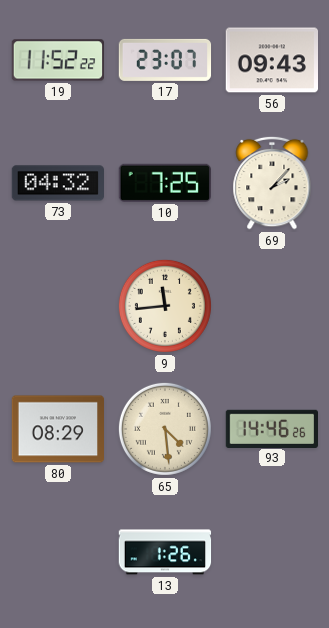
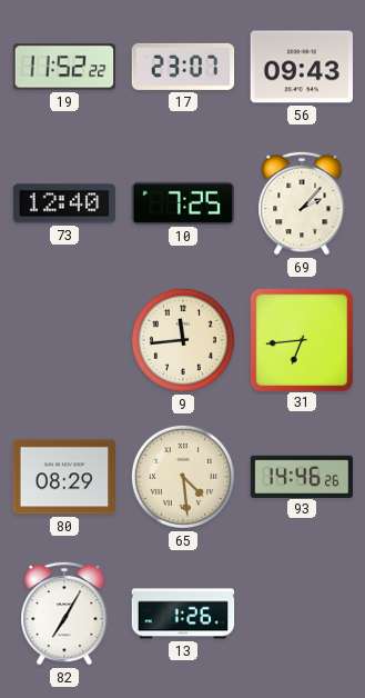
73: 04:32 -> 12:40
31: none -> 6:44
82: none -> 7:05
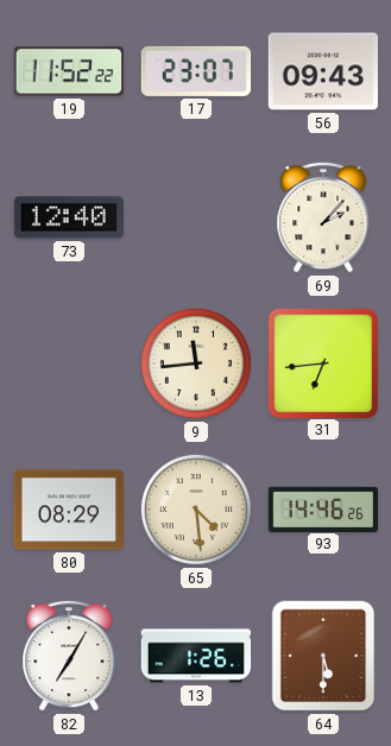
10: 7:25 -> none
64: none -> 5:30
